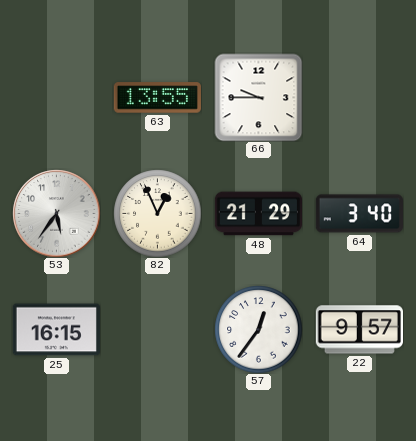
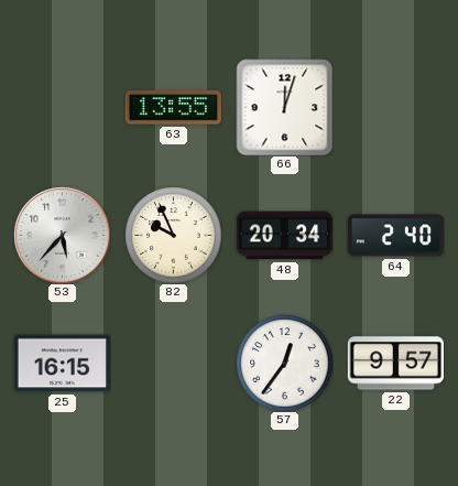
66: 9:45 -> 12:03
53: 5:36 -> 5:37
82: 12:56 -> 9:56
48: 21:29 -> 20:34
64: 3:40 -> 2:40
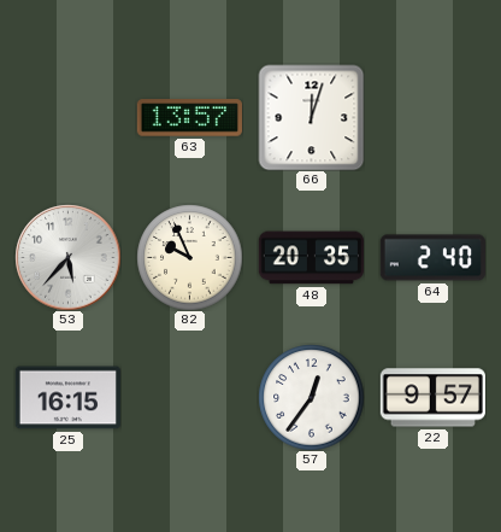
63: 13:55 -> 13:57
48: 20:34 -> 20:35
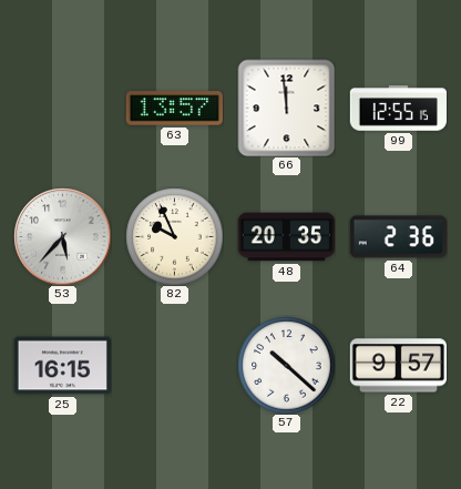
66: 12:03 -> 11:59
99: none -> 12:55
64: 2:40 -> 2:36
57: 12:36 -> 10:22
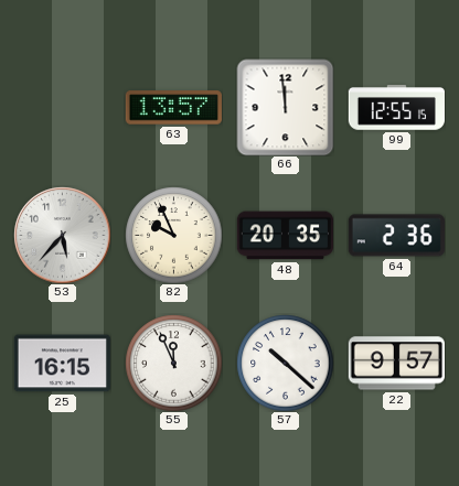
55: none -> 11:56
